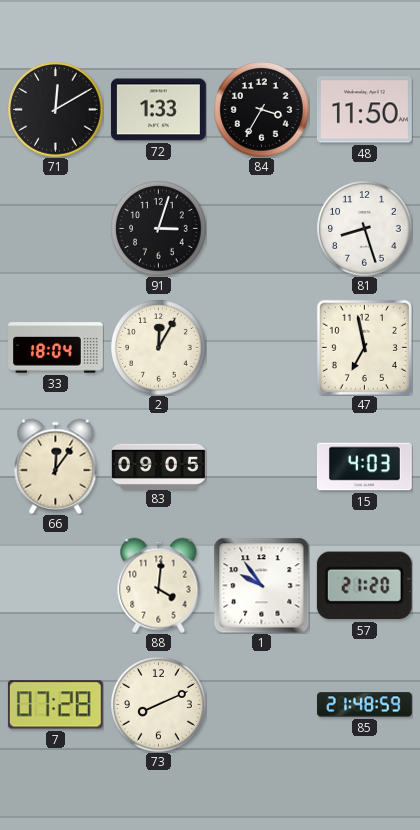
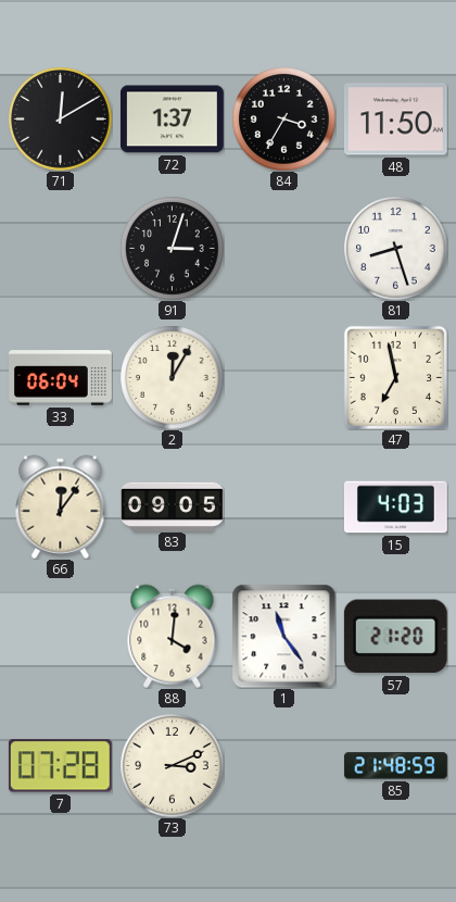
72: 1:33 -> 1:37
33: 18:04 -> 06:04
1: 9:54 -> 11:24
73: 8:11 -> 3:11
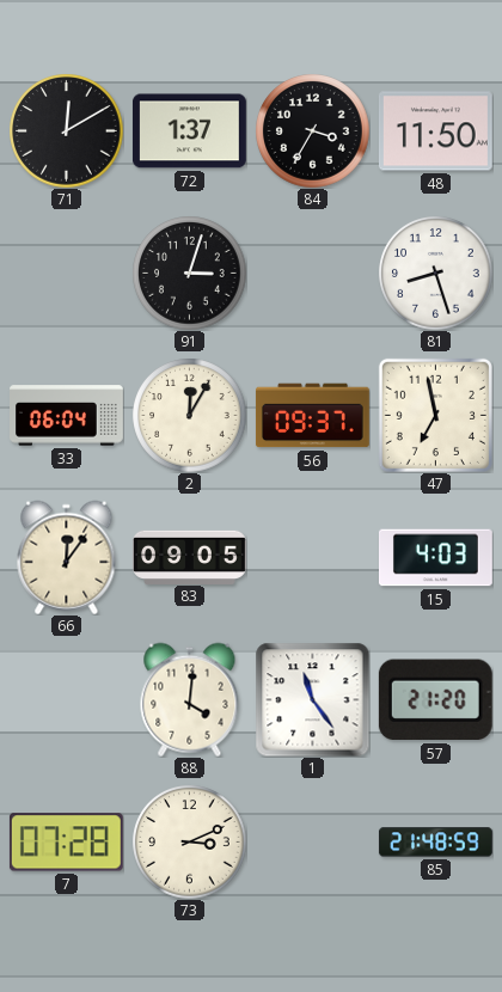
56: none -> 09:37
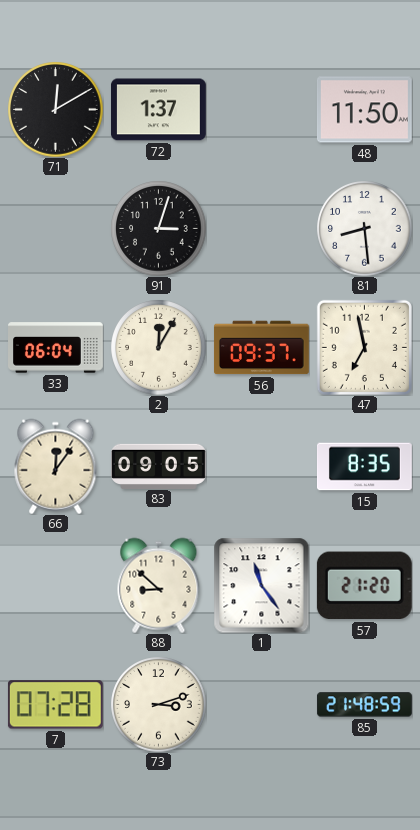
84: 3:35 -> none
81: 8:27 -> 8:29
15: 4:03 -> 8:35
88: 4:01 -> 8:52
73: 3:11 -> 3:12
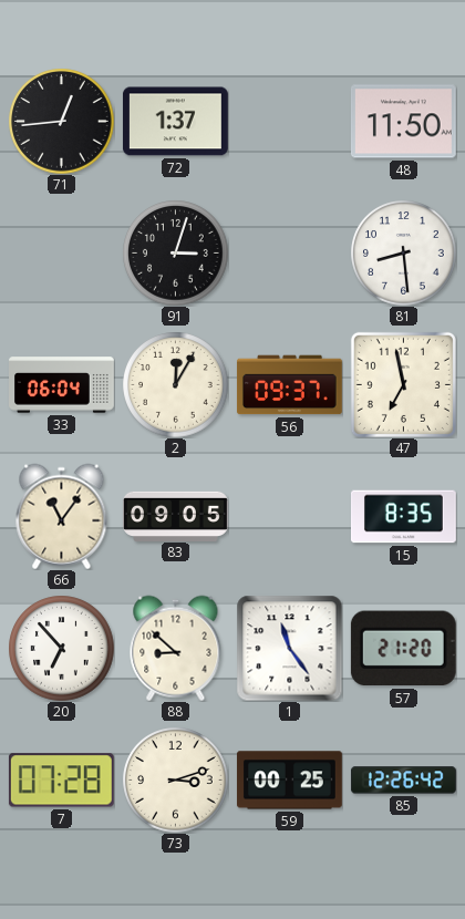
71: 12:10 -> 12:44
66: 12:06 -> 11:06
20: none -> 6:53
59: none -> 00:25
85: 21:48 -> 12:26
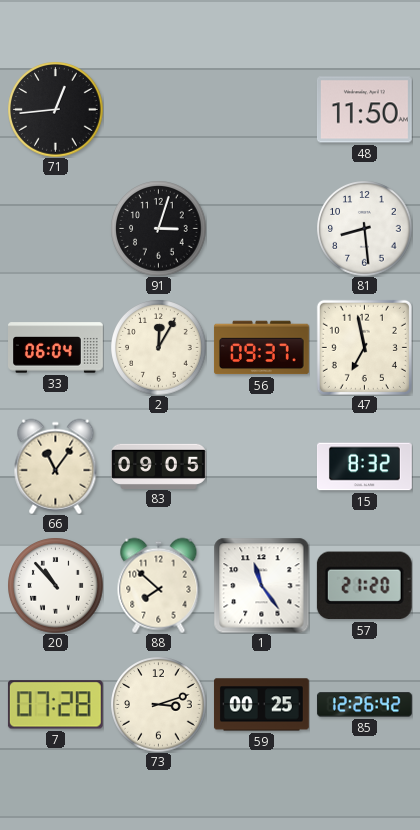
72: 1:37 -> none
15: 8:35 -> 8:32
20: 6:53 -> 10:53
88: 8:52 -> 7:52
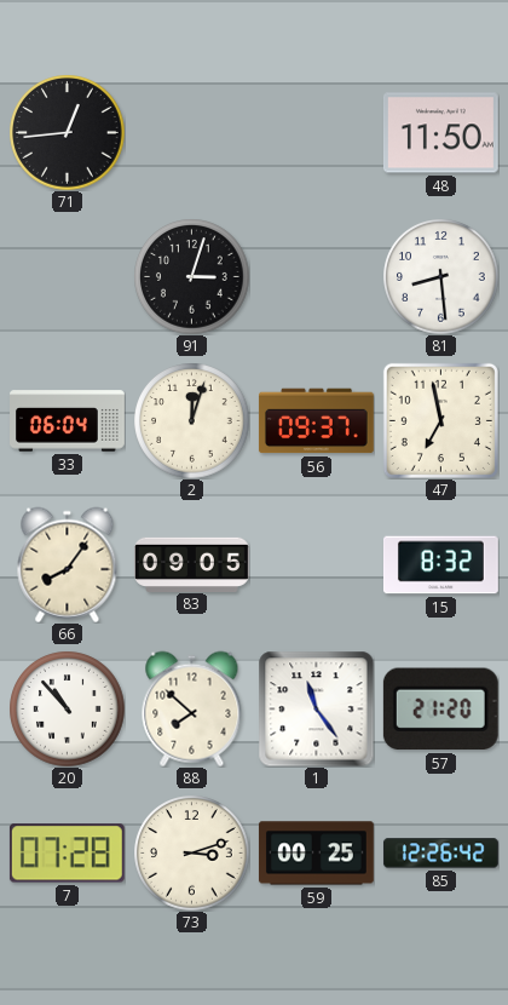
2: 12:05 -> 12:03
66: 11:06 -> 8:06
